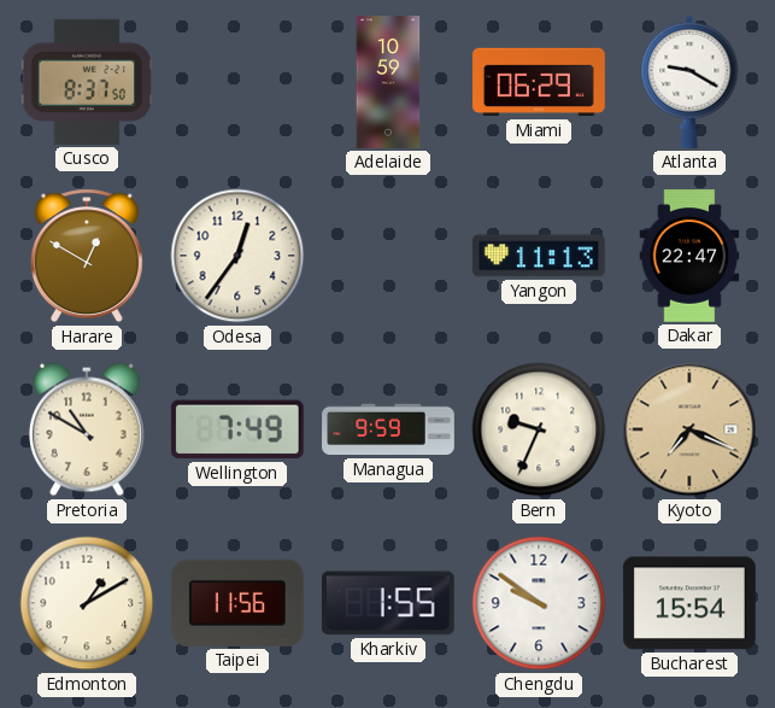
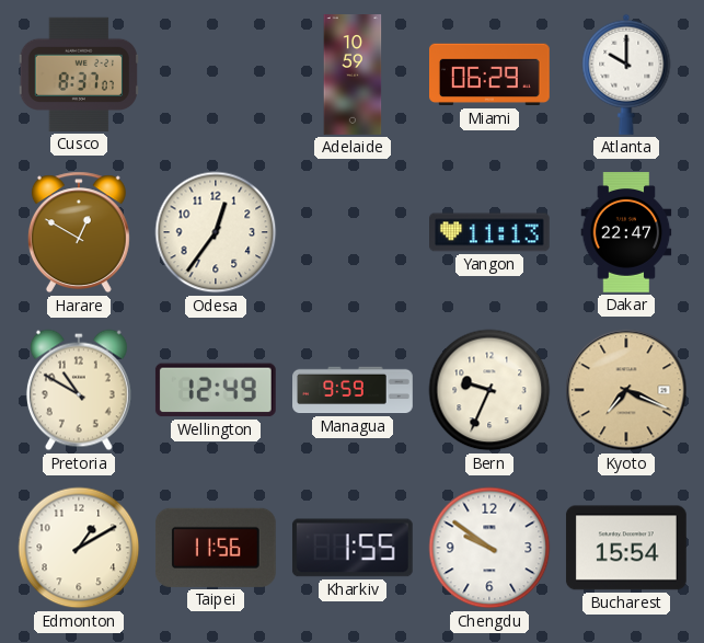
Cusco: 8:37:50 -> 8:37:07
Atlanta: 9:20 -> 10:00
Wellington: 7:49 -> 12:49
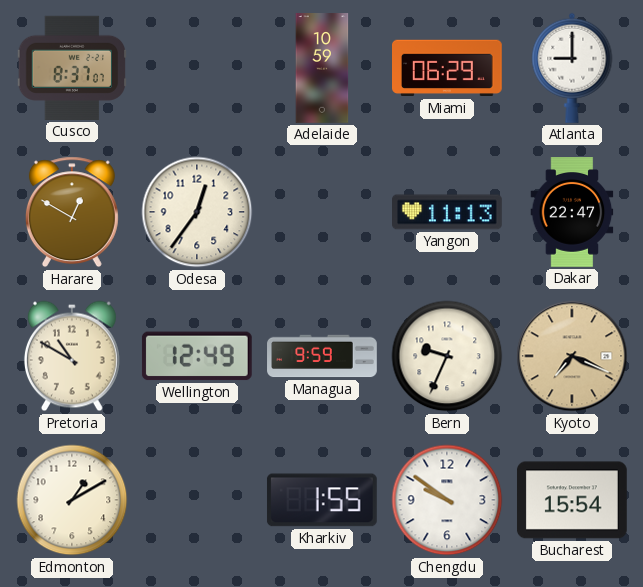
Atlanta: 10:00 -> 9:00
Taipei: 11:56 -> none
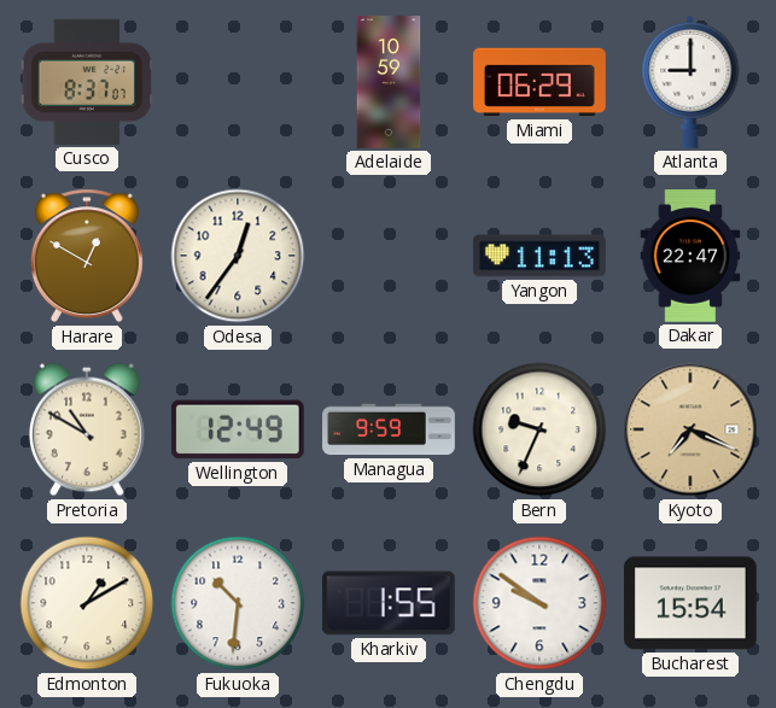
Fukuoka: none -> 10:31
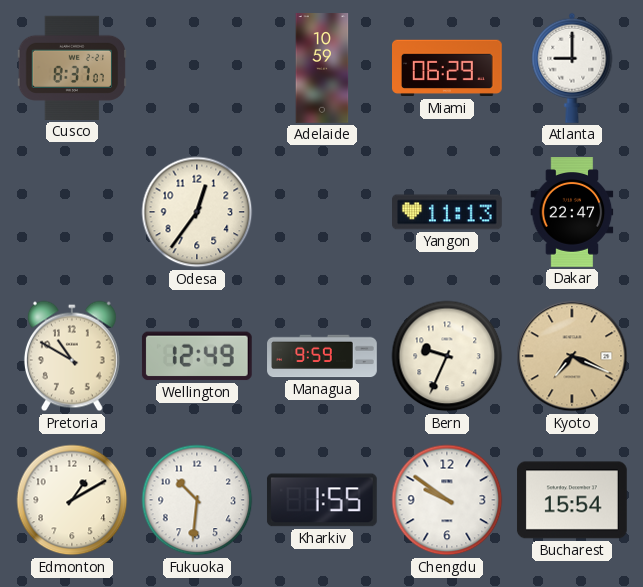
Harare: 12:50 -> none
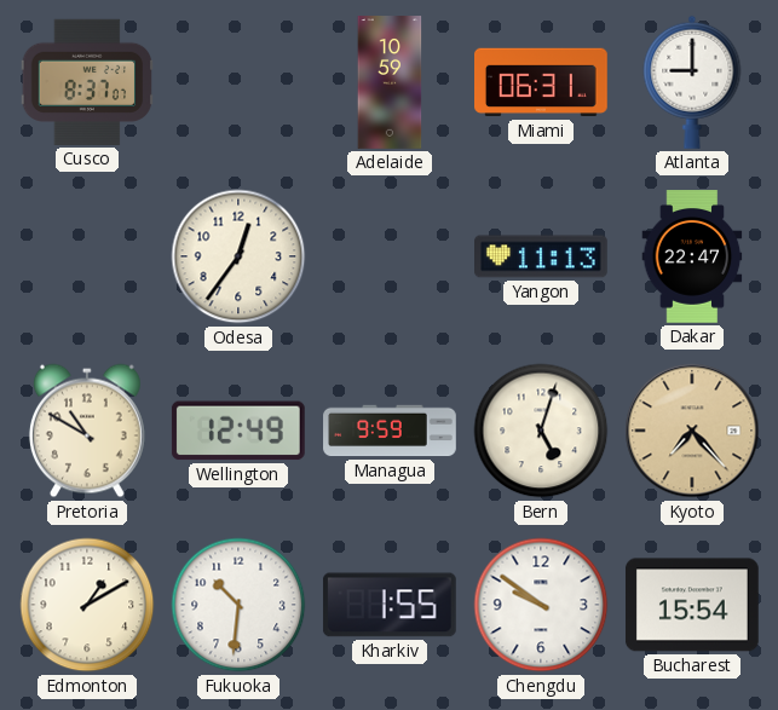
Miami: 06:29 -> 06:31
Bern: 9:34 -> 5:03
Kyoto: 7:19 -> 7:23
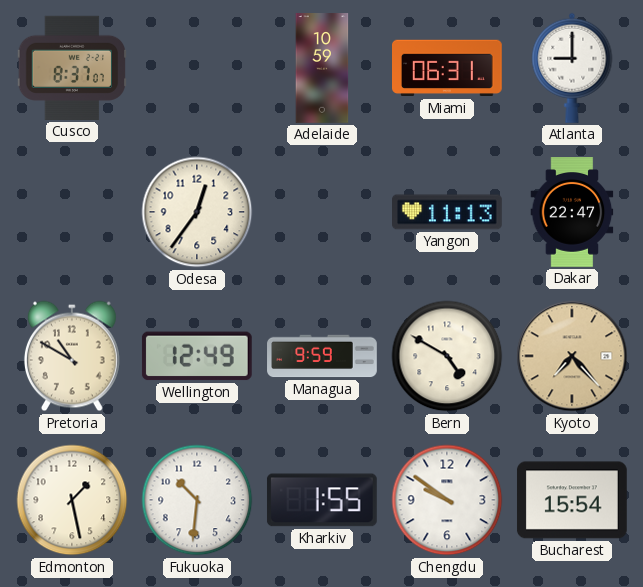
Bern: 5:03 -> 4:50
Edmonton: 1:10 -> 1:28
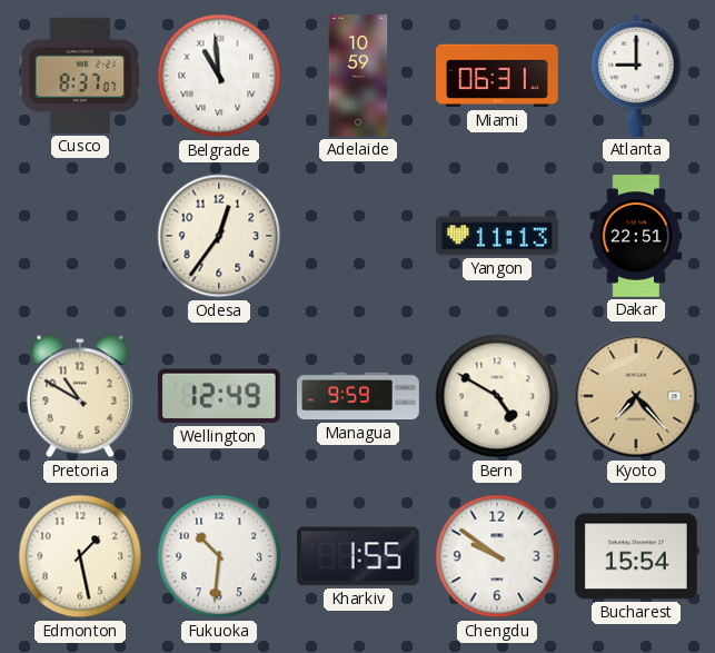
Belgrade: none -> 10:59
Dakar: 22:47 -> 22:51
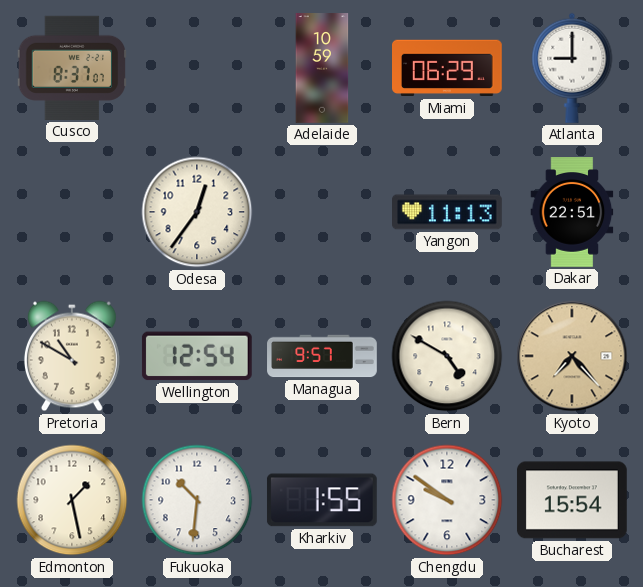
Belgrade: 10:59 -> none
Miami: 06:31 -> 06:29
Wellington: 12:49 -> 12:54
Managua: 9:59 -> 9:57
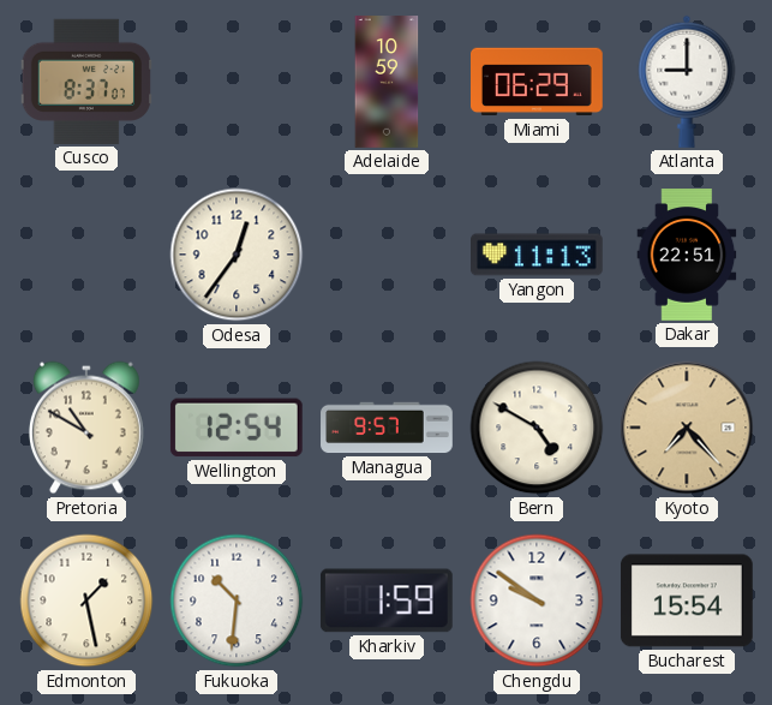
Kharkiv: 1:55 -> 1:59
